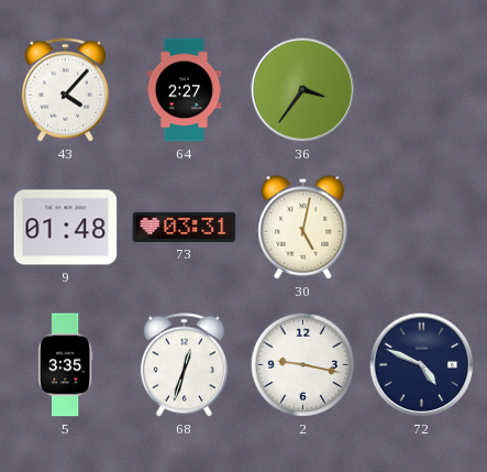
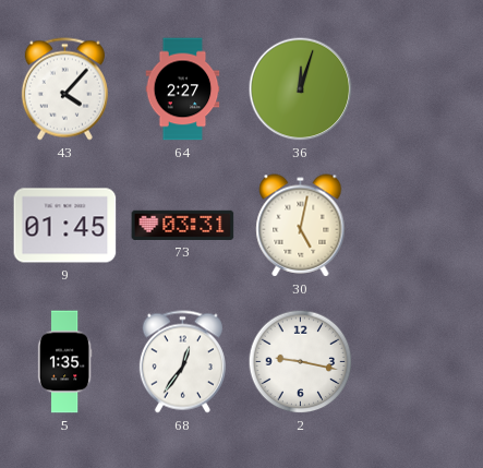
36: 3:36 -> 12:03
9: 01:48 -> 01:45
5: 3:35 -> 1:35
68: 12:33 -> 12:36
72: 4:49 -> none
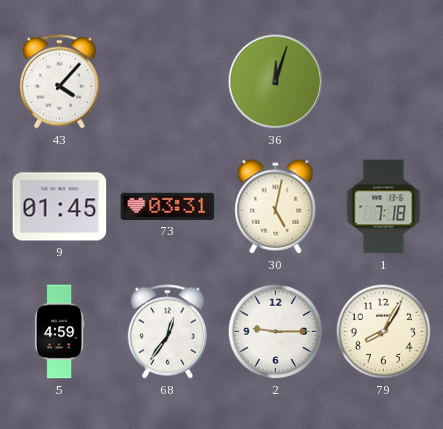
64: 2:27 -> none
1: none -> 7:18
5: 1:35 -> 4:59
2: 9:17 -> 9:15
79: none -> 8:05
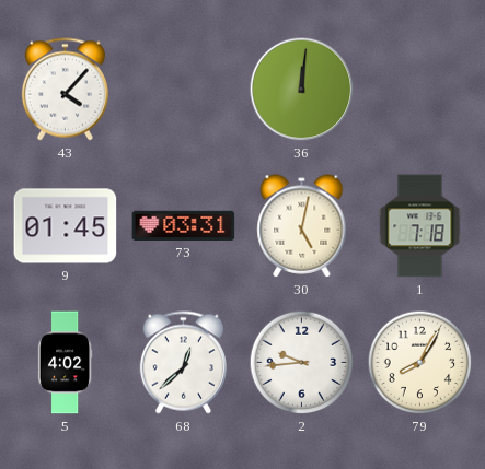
36: 12:03 -> 12:01
5: 4:59 -> 4:02
68: 12:36 -> 12:38
2: 9:15 -> 9:44
